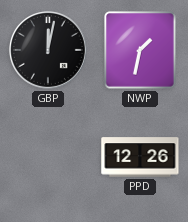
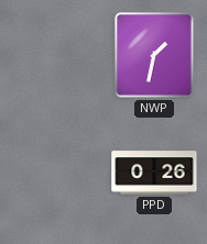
GBP: 12:02 -> none
PPD: 12:26 -> 0:26
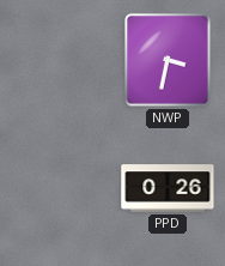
NWP: 1:32 -> 3:32
